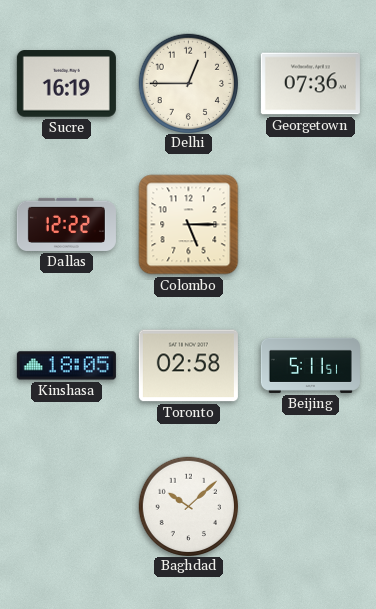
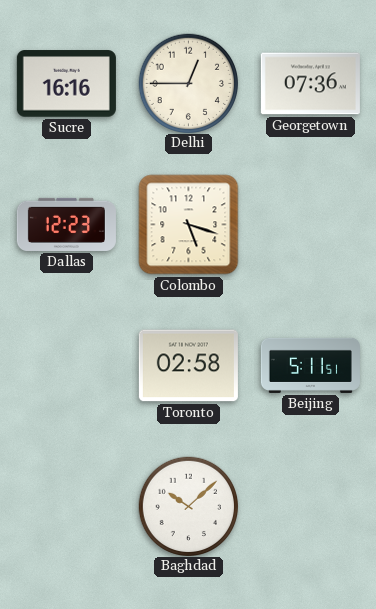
Sucre: 16:19 -> 16:16
Dallas: 12:22 -> 12:23
Colombo: 5:15 -> 5:18
Kinshasa: 18:05 -> none
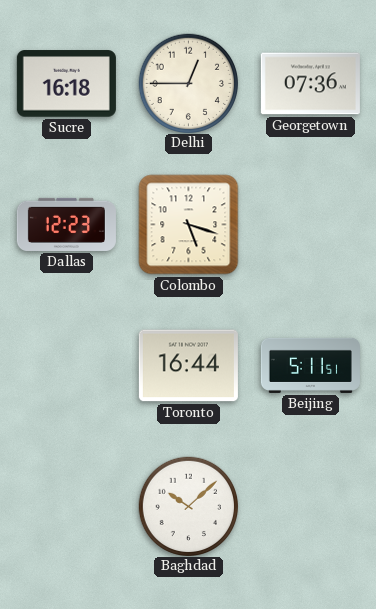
Sucre: 16:16 -> 16:18
Toronto: 02:58 -> 16:44
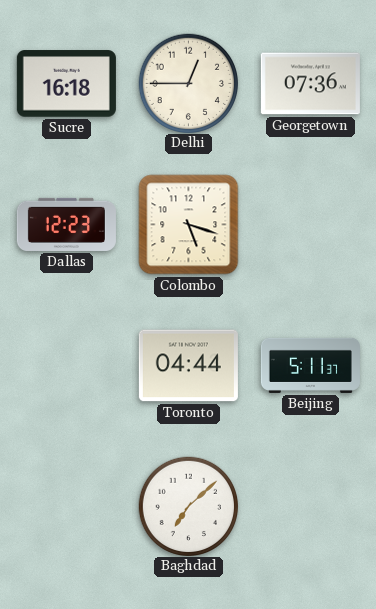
Toronto: 16:44 -> 04:44
Beijing: 5:11:51 -> 5:11:37
Baghdad: 10:08 -> 7:08
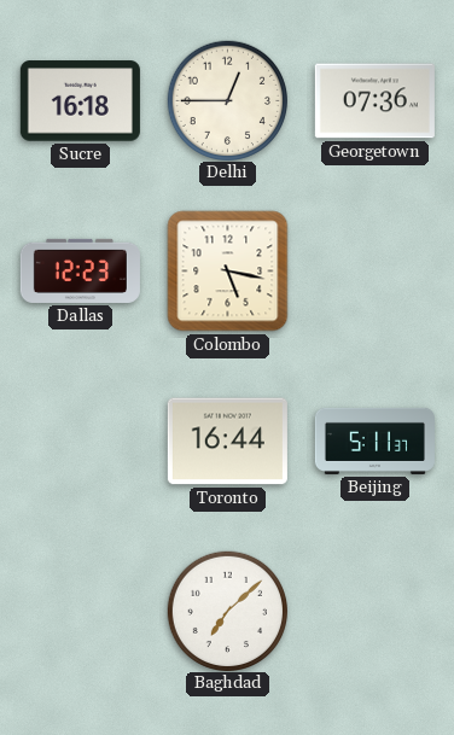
Colombo: 5:18 -> 5:17
Toronto: 04:44 -> 16:44
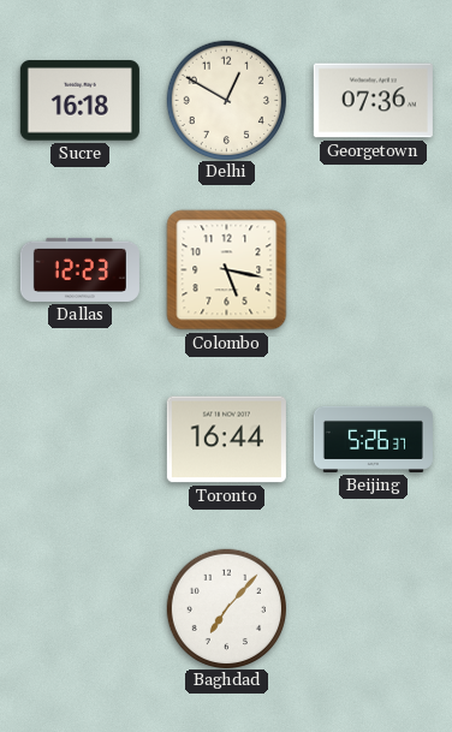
Delhi: 12:45 -> 12:50
Beijing: 5:11 -> 5:26
Baghdad: 7:08 -> 7:07
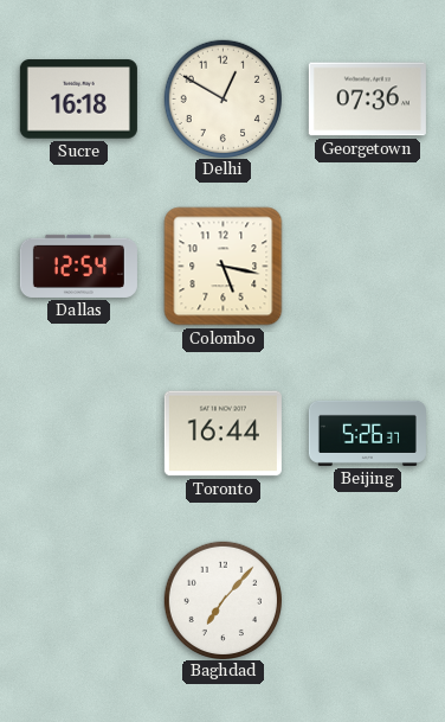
Dallas: 12:23 -> 12:54
